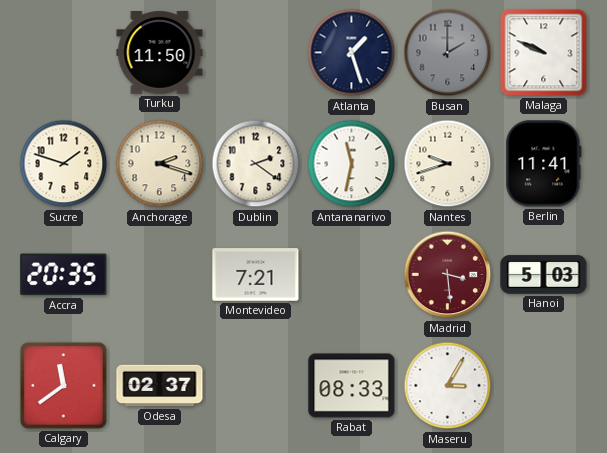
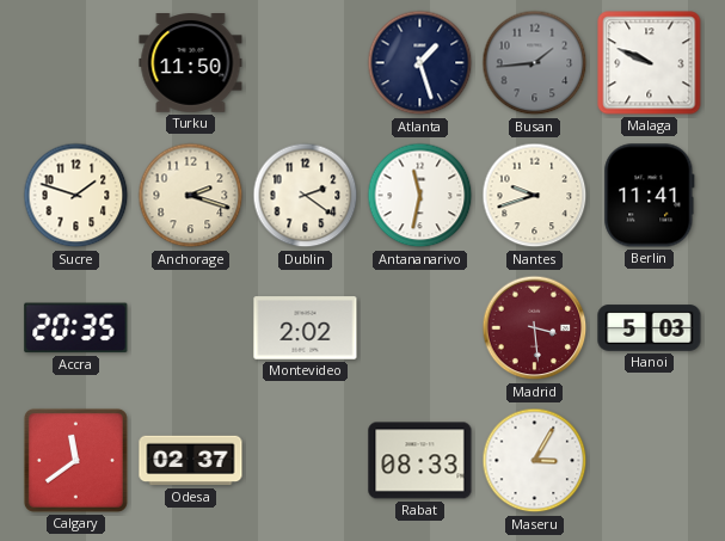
Busan: 2:00 -> 1:44
Montevideo: 7:21 -> 2:02
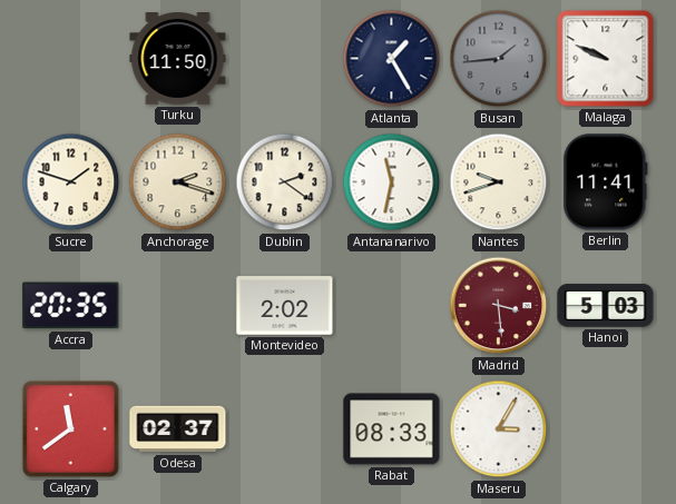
Atlanta: 1:27 -> 1:25
